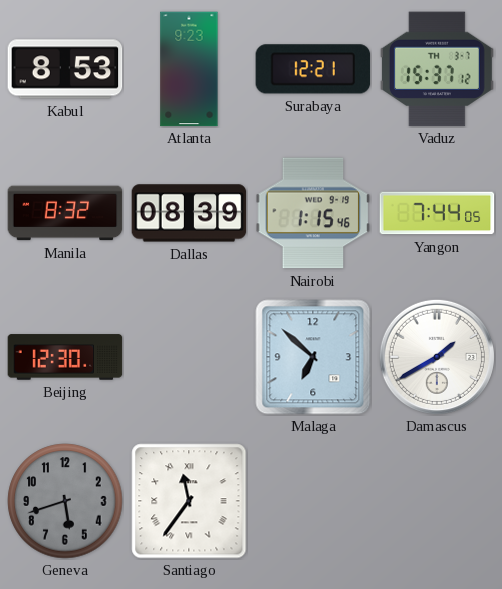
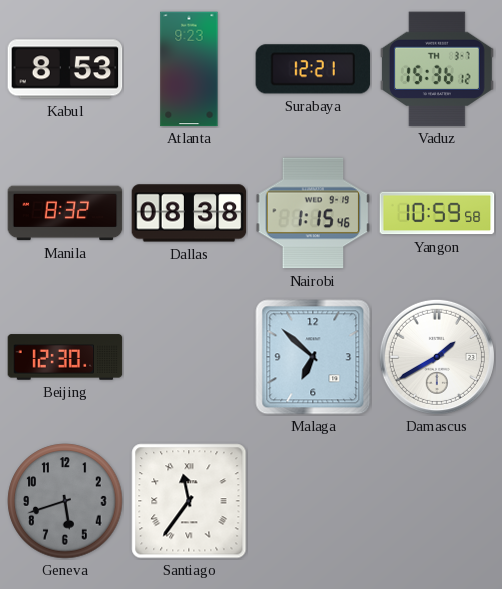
Vaduz: 15:37 -> 15:36
Dallas: 08:39 -> 08:38
Yangon: 7:44 -> 10:59
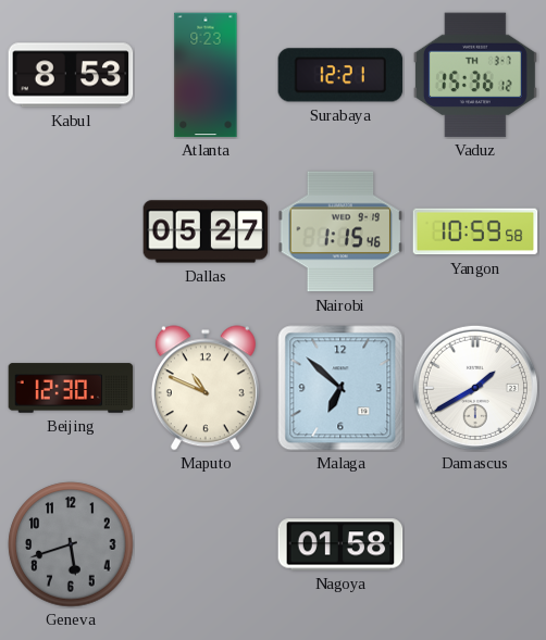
Manila: 8:32 -> none
Dallas: 08:38 -> 05:27
Maputo: none -> 10:49
Santiago: 11:36 -> none
Nagoya: none -> 01:58
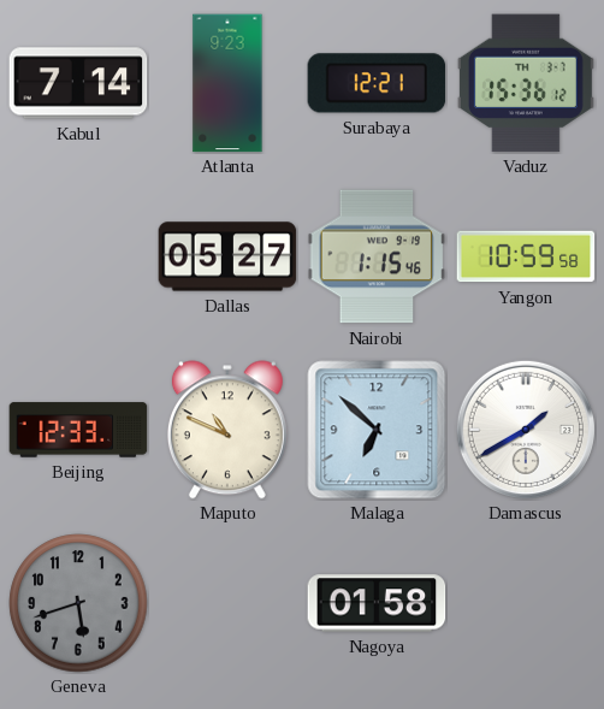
Kabul: 8:53 -> 7:14
Beijing: 12:30 -> 12:33
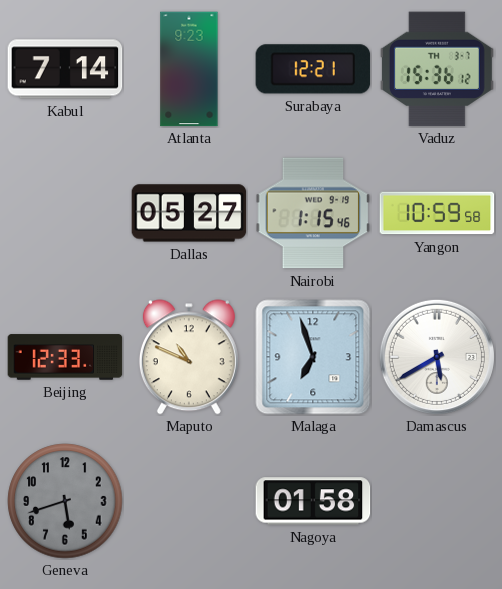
Malaga: 6:52 -> 6:57
Damascus: 1:40 -> 5:40
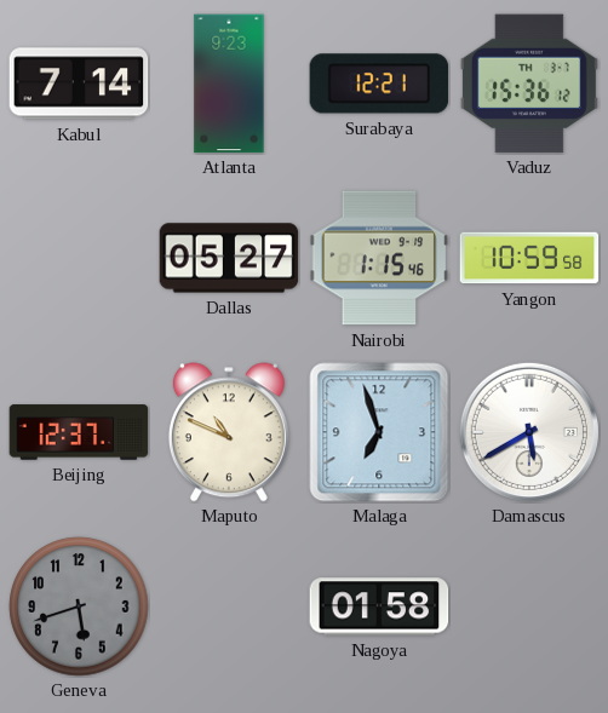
Beijing: 12:33 -> 12:37
